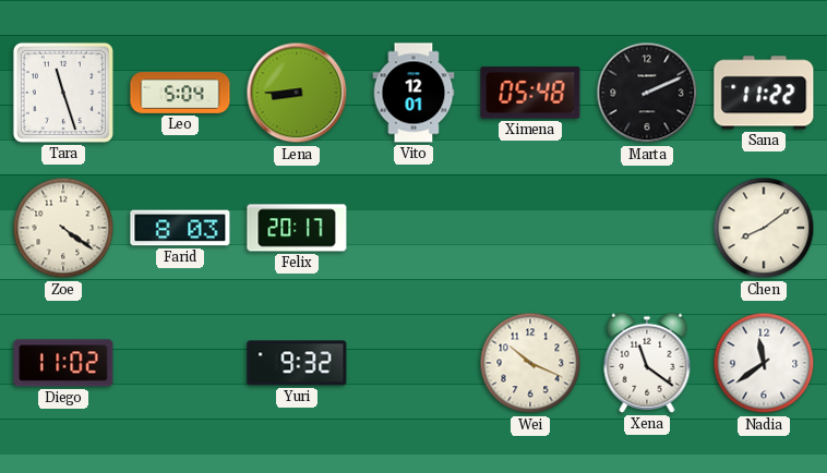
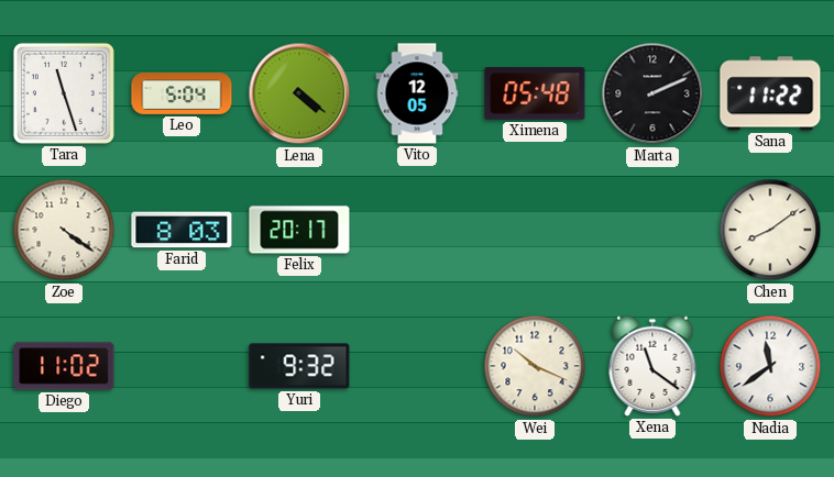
Lena: 8:45 -> 4:21
Vito: 12:01 -> 12:05
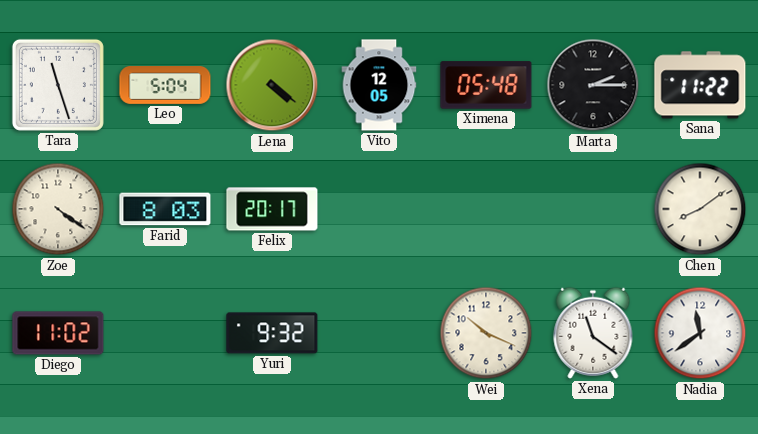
Marta: 2:11 -> 2:15
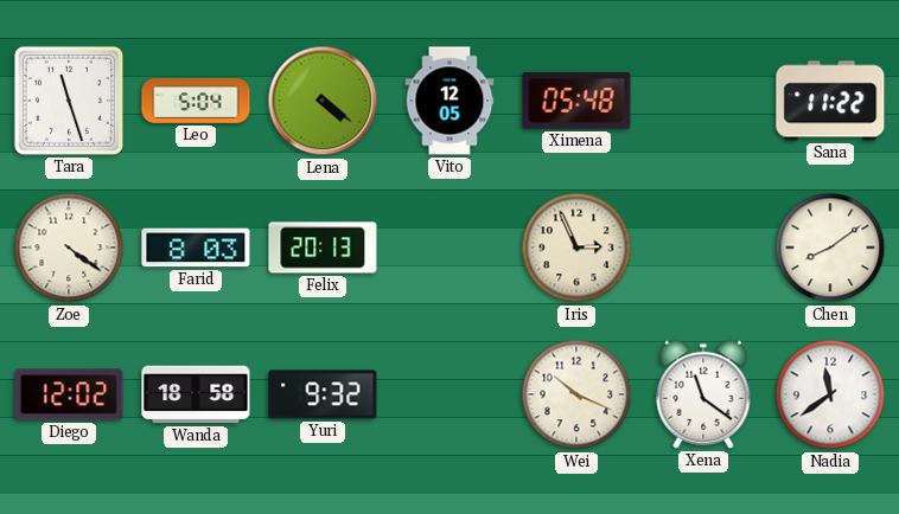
Marta: 2:15 -> none
Felix: 20:17 -> 20:13
Iris: none -> 2:56
Diego: 11:02 -> 12:02
Wanda: none -> 18:58
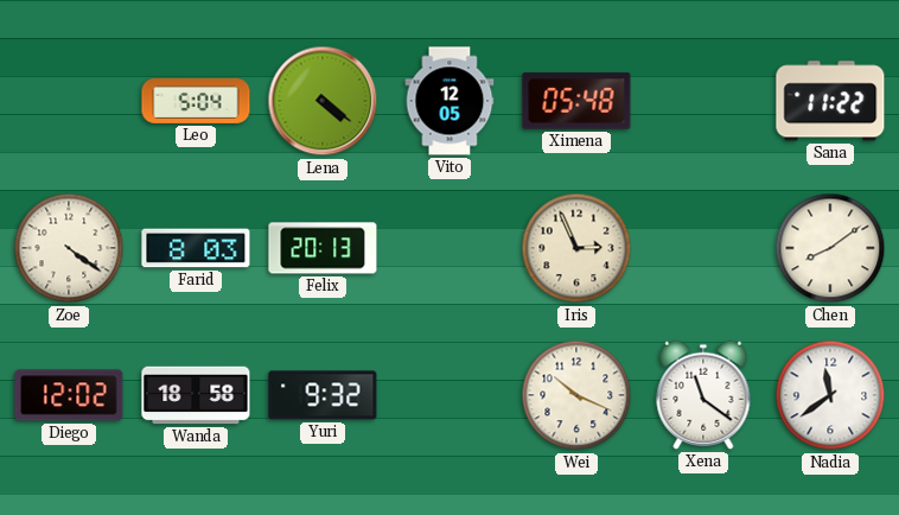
Tara: 11:27 -> none
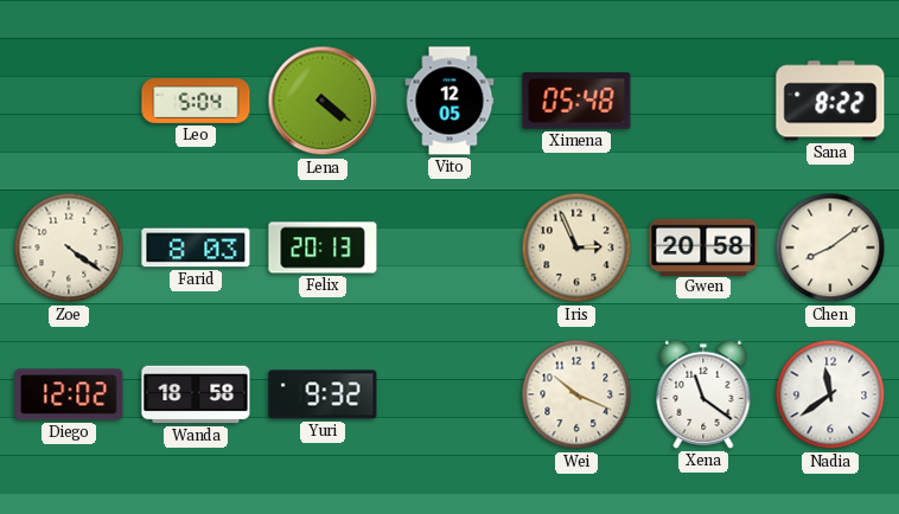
Sana: 11:22 -> 8:22
Gwen: none -> 20:58
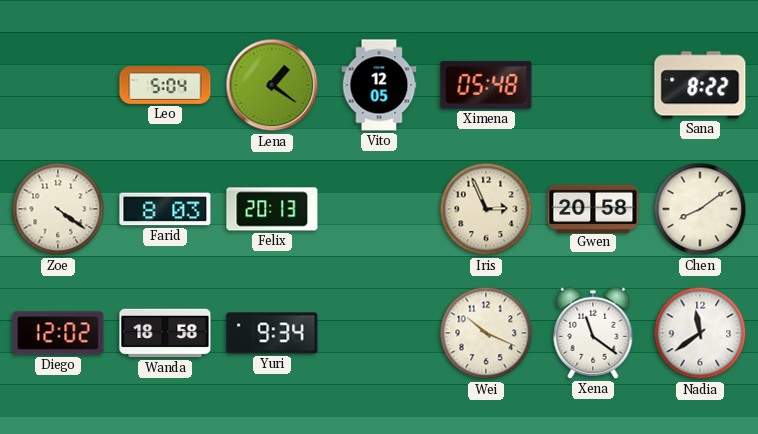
Lena: 4:21 -> 1:21
Yuri: 9:32 -> 9:34
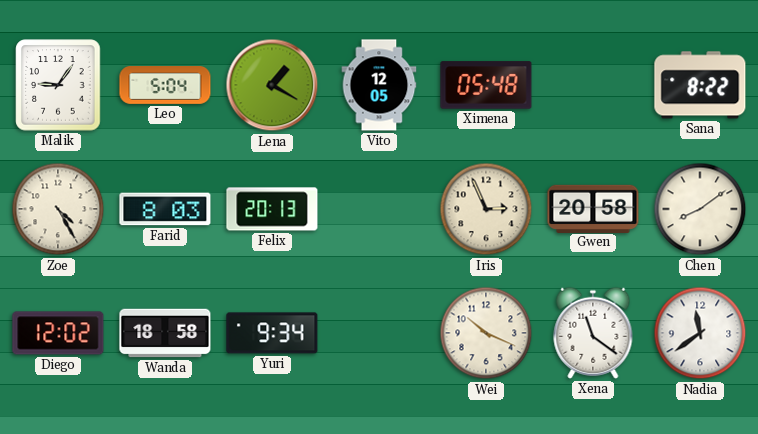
Malik: none -> 9:06
Lena: 1:21 -> 1:20
Zoe: 4:21 -> 4:25
